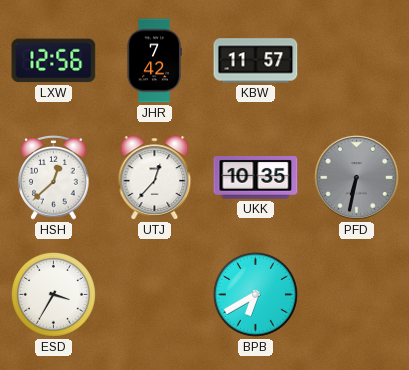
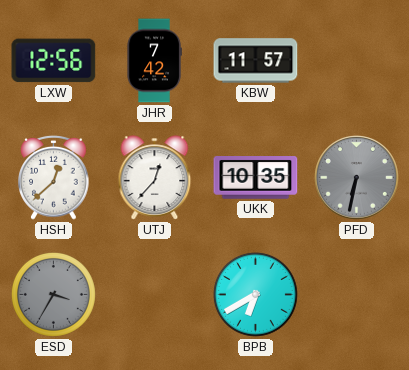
ESD dial: white -> grey
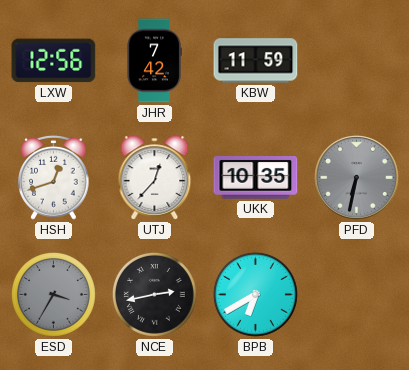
KBW: 11:57 -> 11:59
HSH: 12:38 -> 12:42
NCE: none -> 2:43
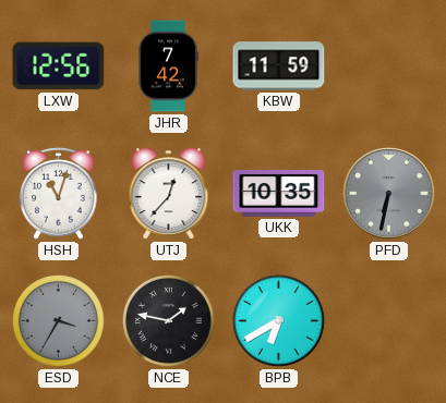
HSH: 12:42 -> 11:03
NCE: 2:43 -> 1:47
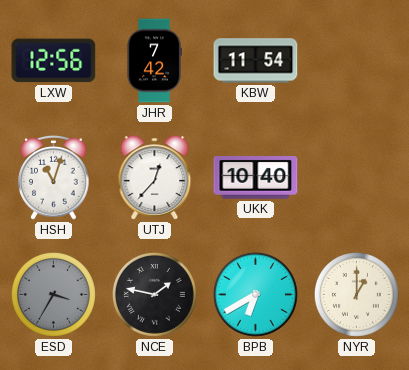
KBW: 11:59 -> 11:54
UKK: 10:35 -> 10:40
PFD: 6:32 -> none
NYR: none -> 1:00
